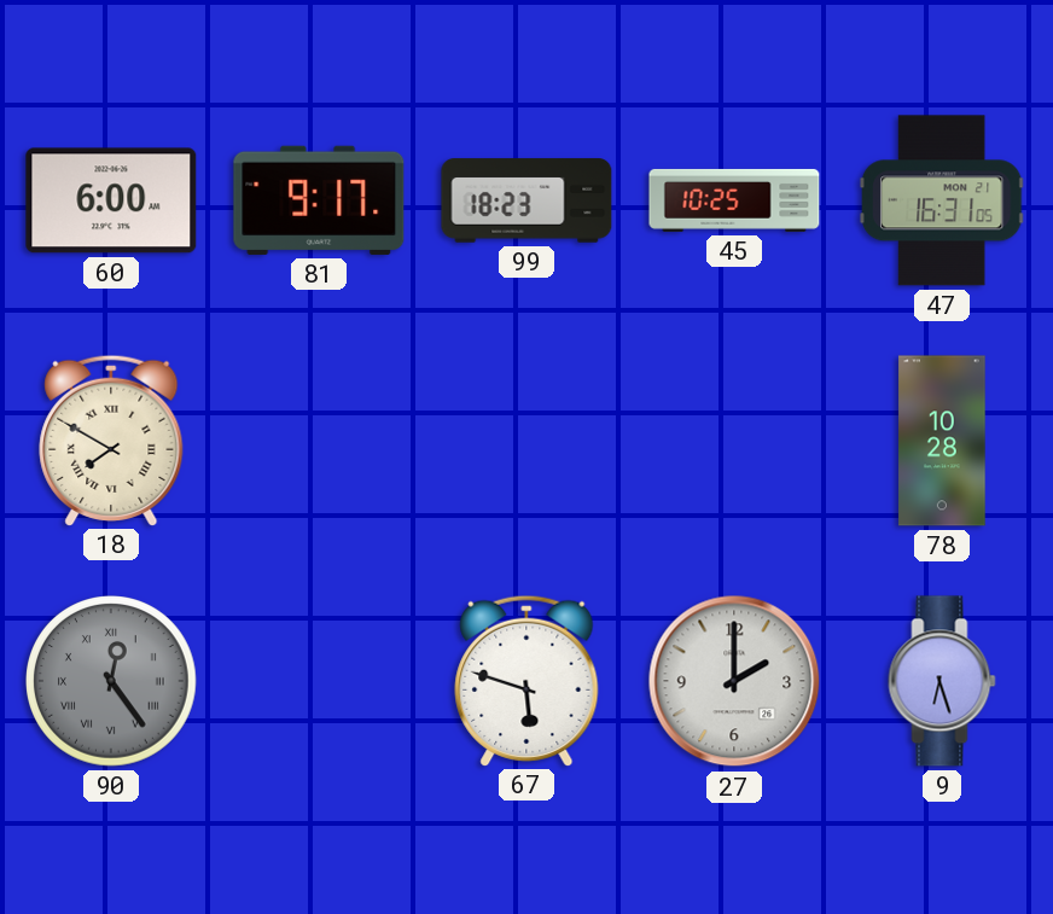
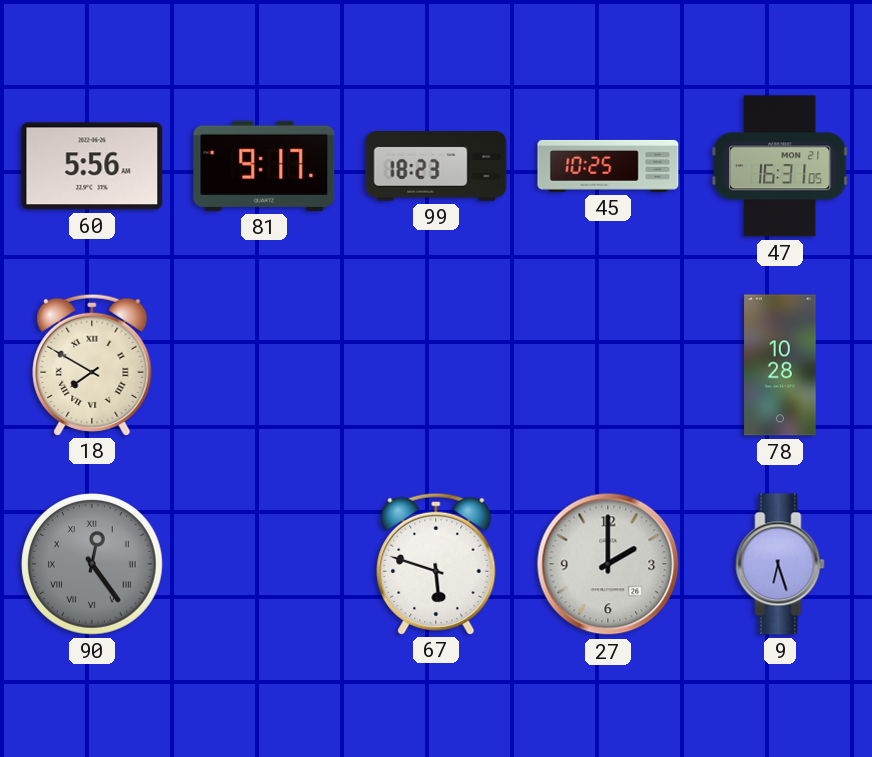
60: 6:00 -> 5:56
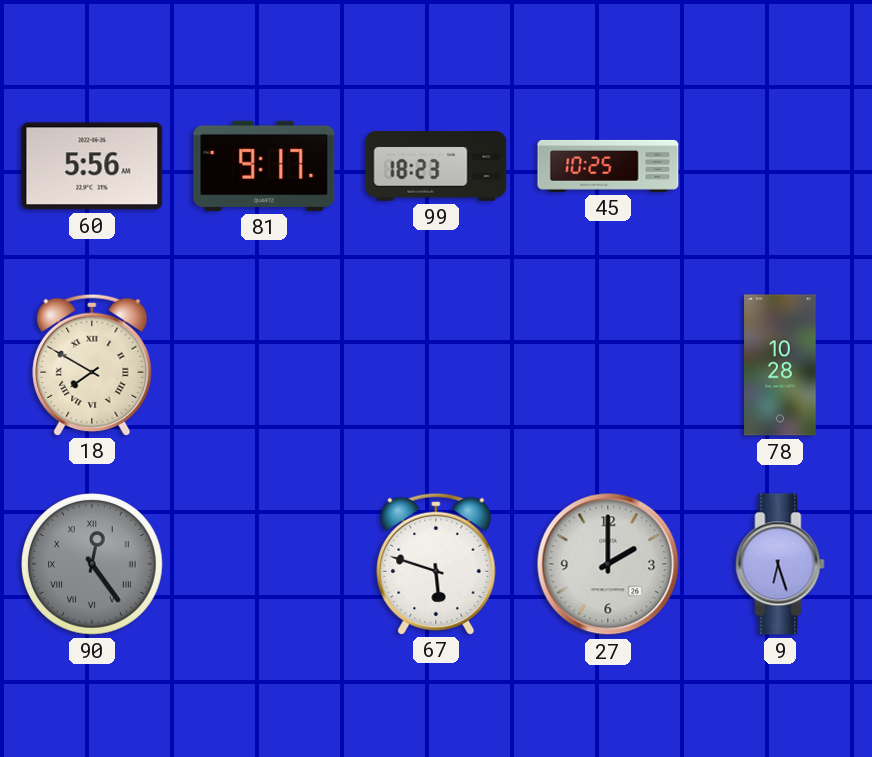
47: 16:31 -> none
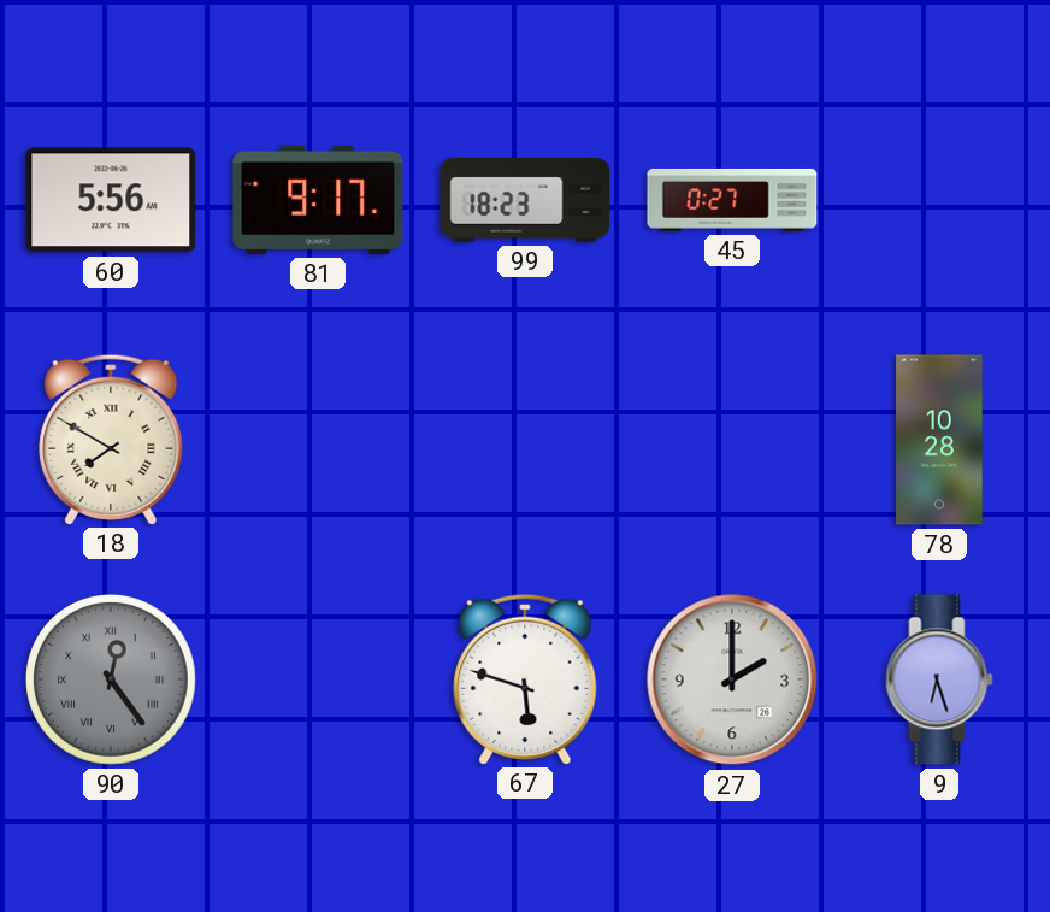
45: 10:25 -> 0:27
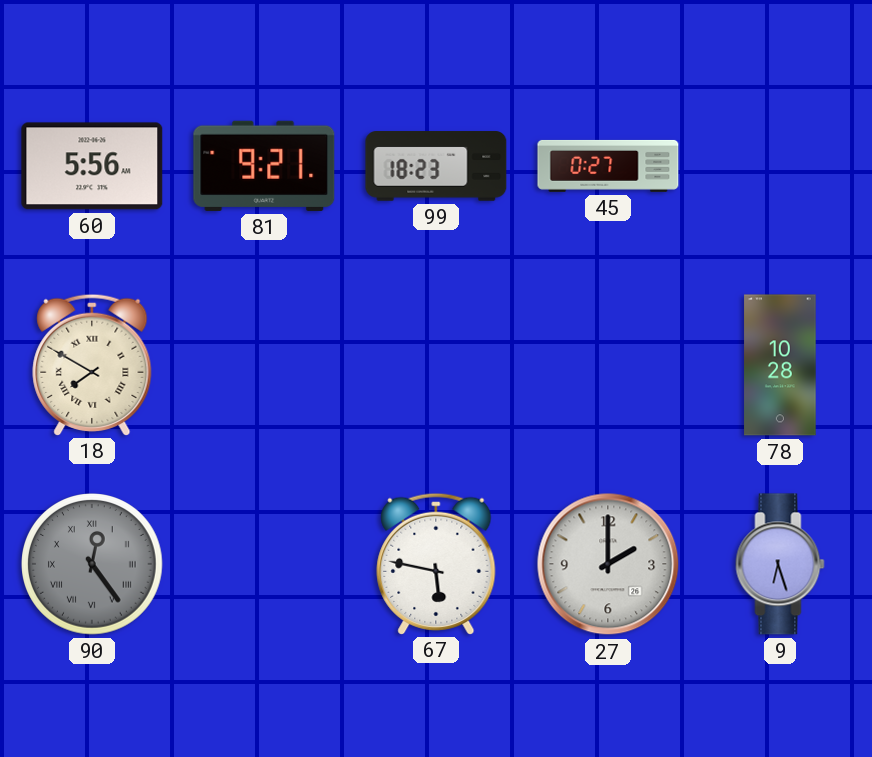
81: 9:17 -> 9:21
67: 5:48 -> 5:47
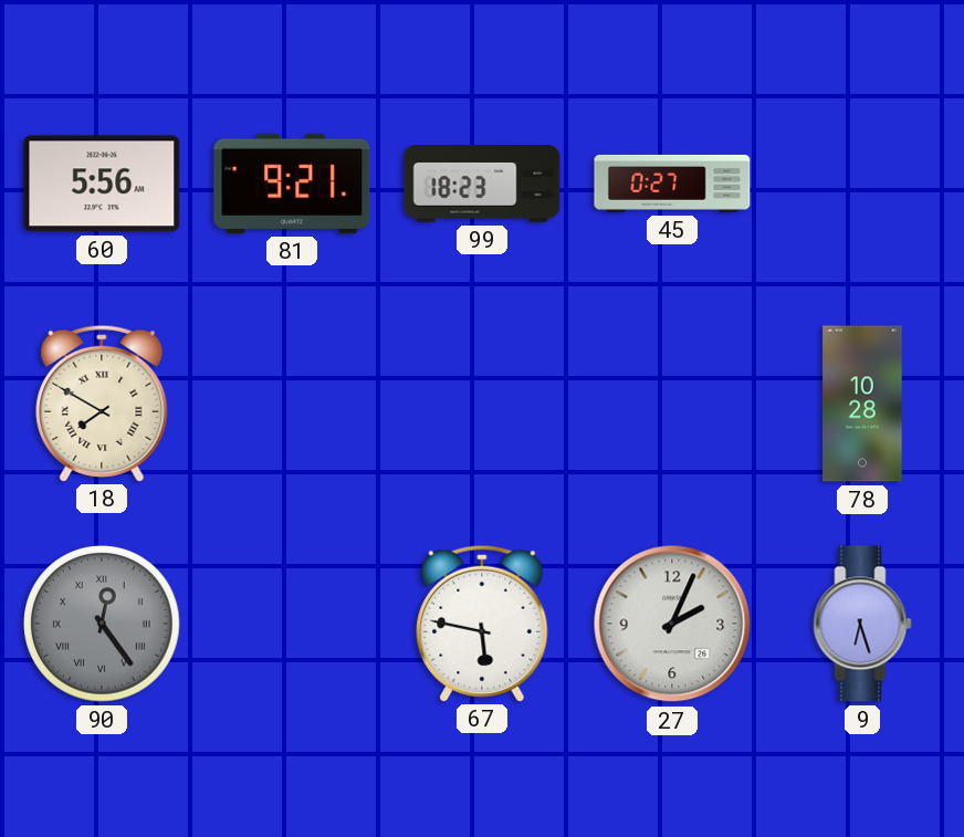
27: 2:00 -> 2:04
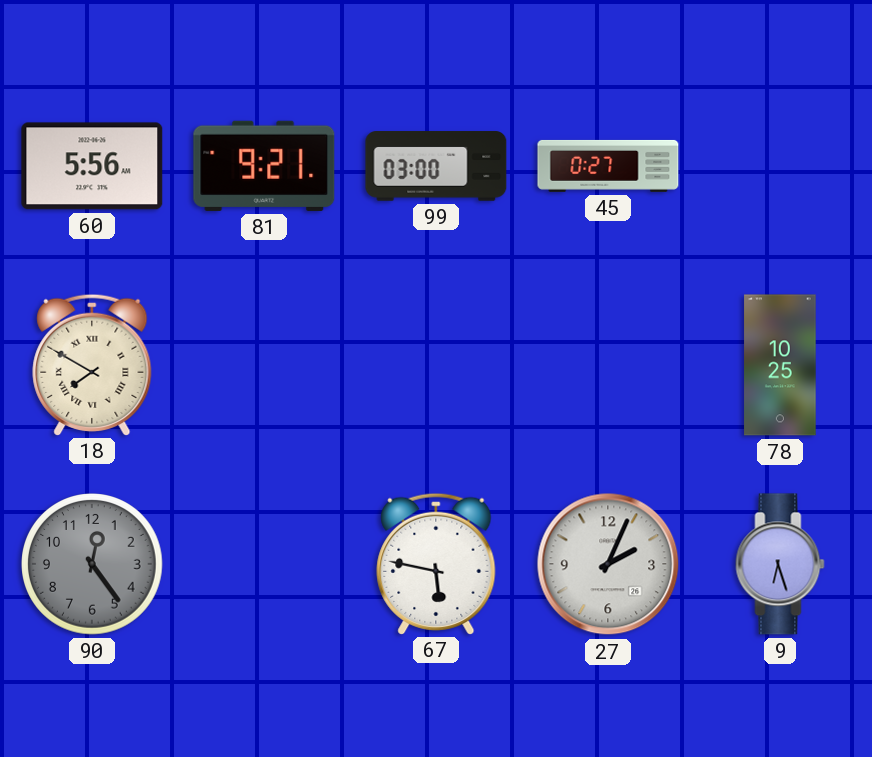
99: 18:23 -> 03:00
78: 10:28 -> 10:25
90 numerals: Roman -> Arabic
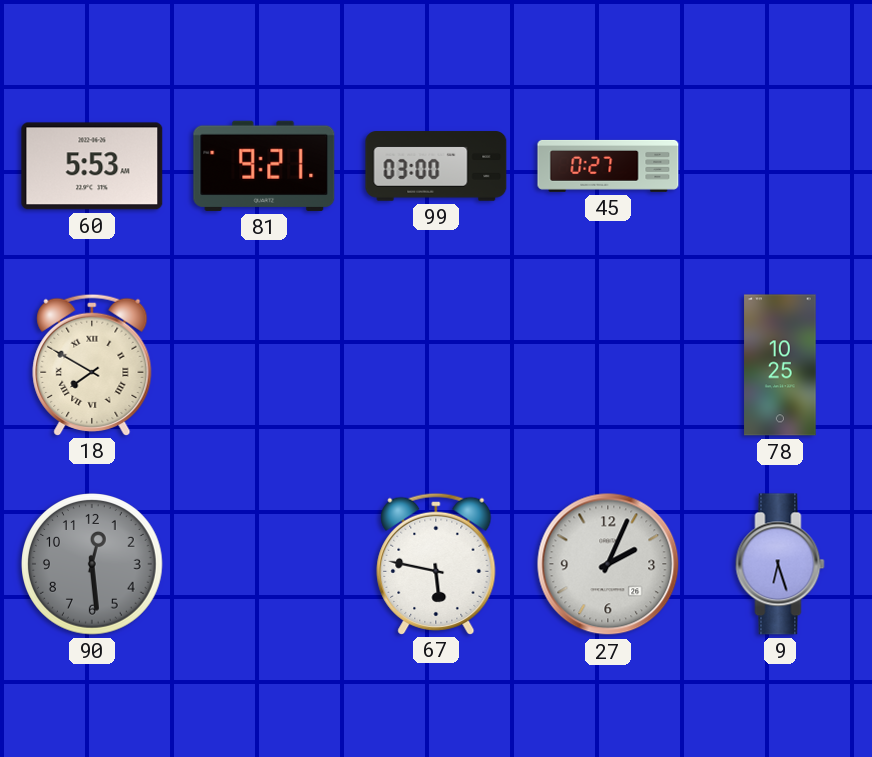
60: 5:56 -> 5:53
90: 12:24 -> 12:29
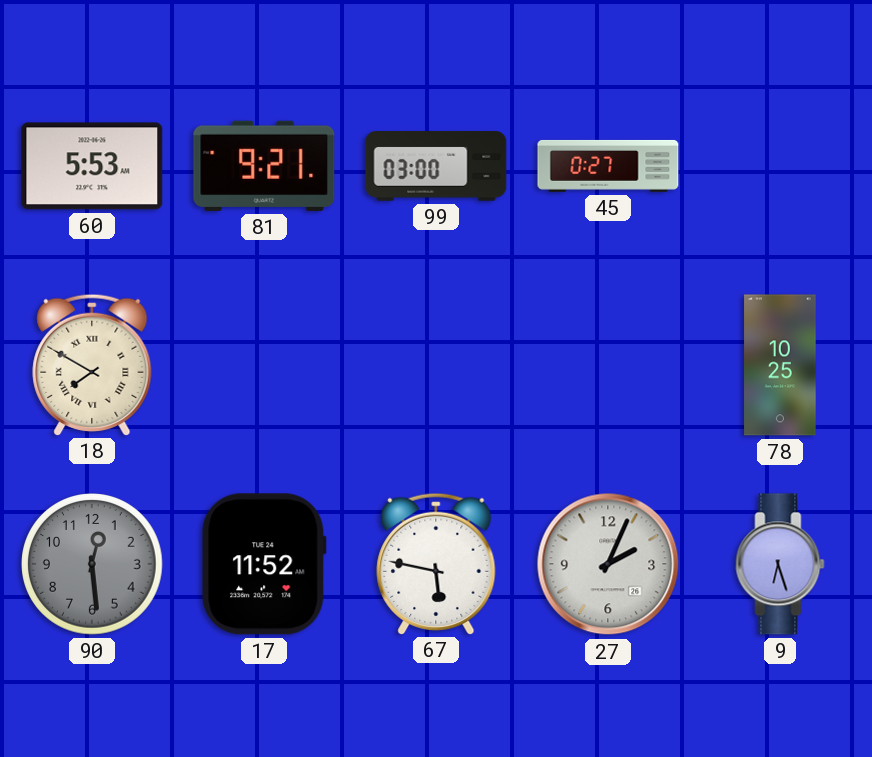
17: none -> 11:52
